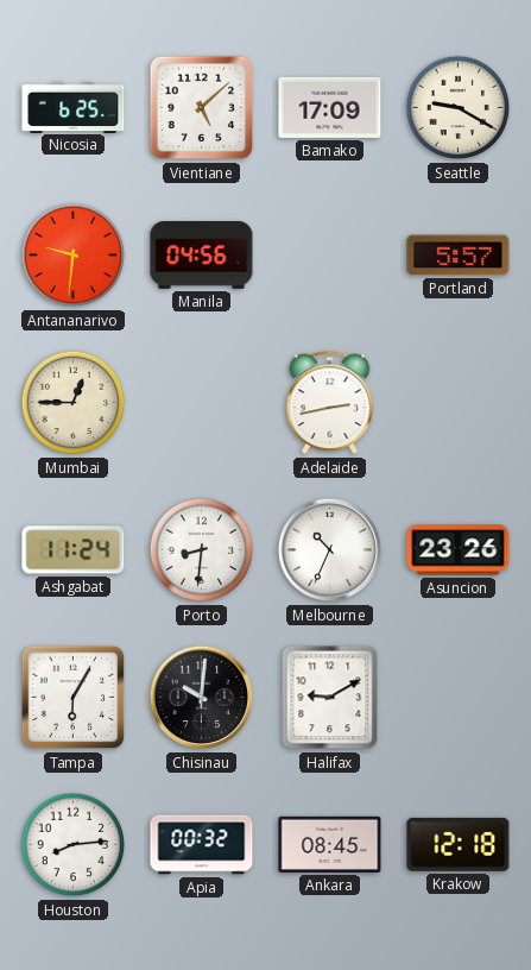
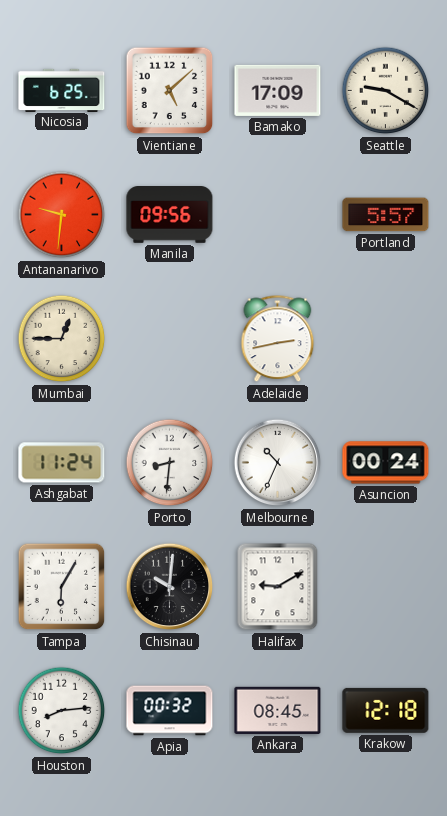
Manila: 04:56 -> 09:56
Asuncion: 23:26 -> 00:24
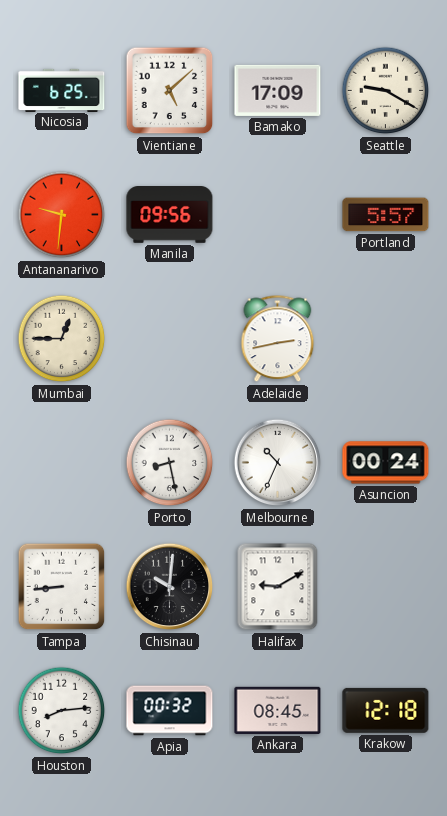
Ashgabat: 11:24 -> none
Porto: 8:31 -> 8:28
Tampa: 6:05 -> 8:44
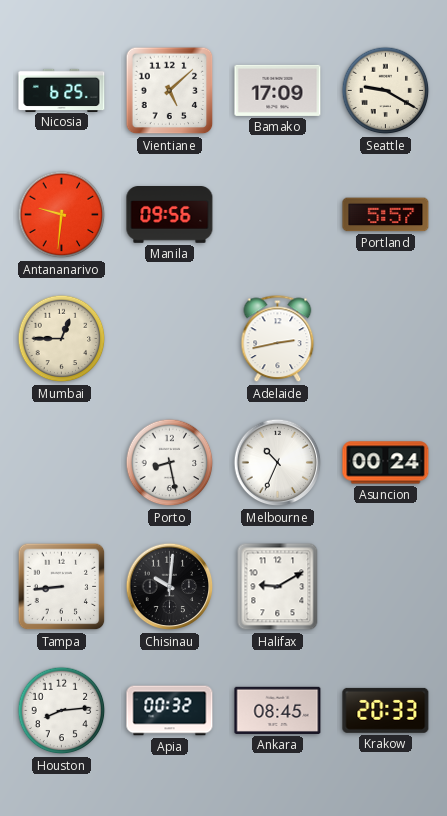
Krakow: 12:18 -> 20:33
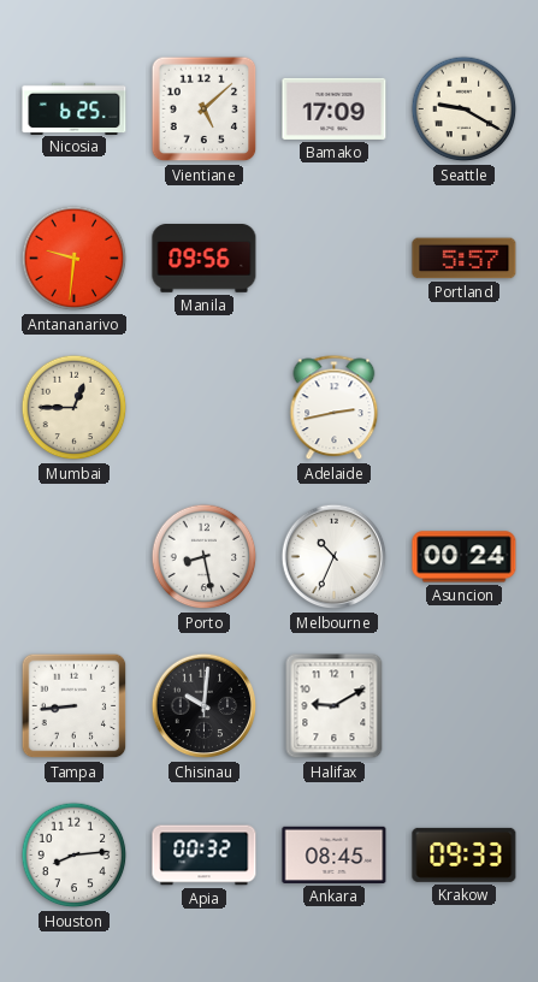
Krakow: 20:33 -> 09:33
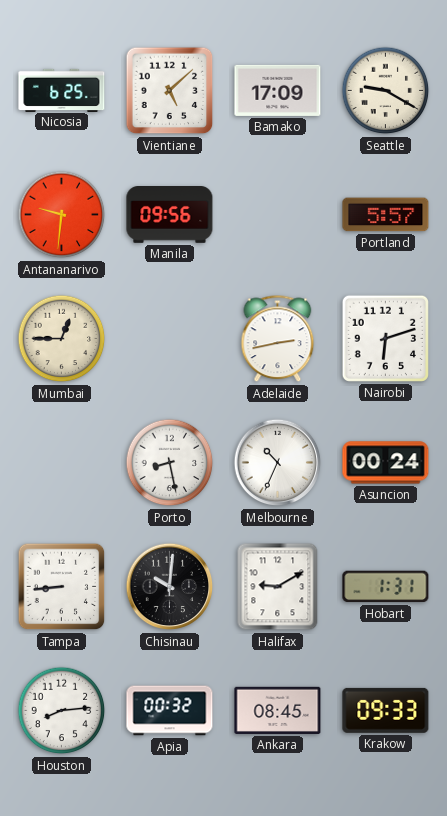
Nairobi: none -> 6:12
Hobart: none -> 1:31
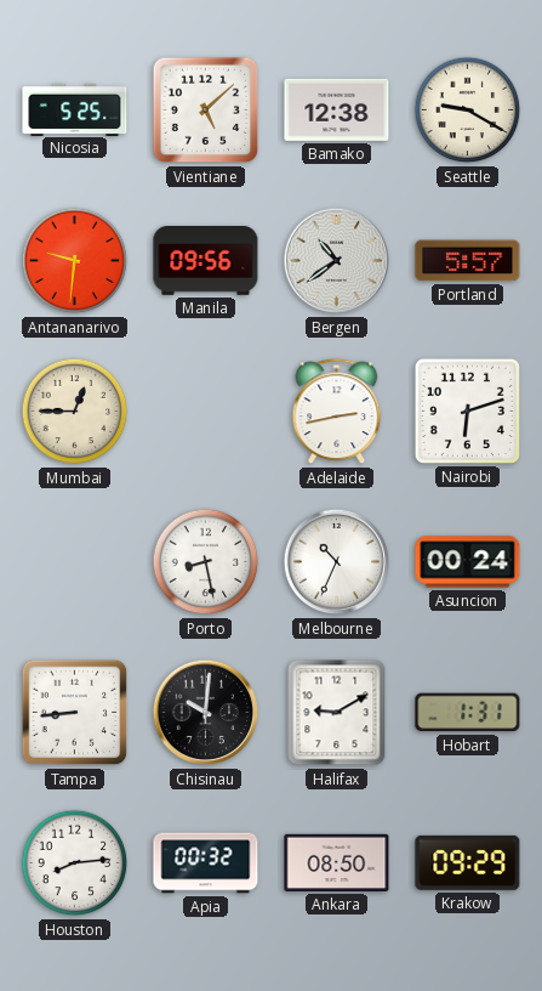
Nicosia: 6:25 -> 5:25
Bamako: 17:09 -> 12:38
Bergen: none -> 10:39
Ankara: 08:45 -> 08:50
Krakow: 09:33 -> 09:29
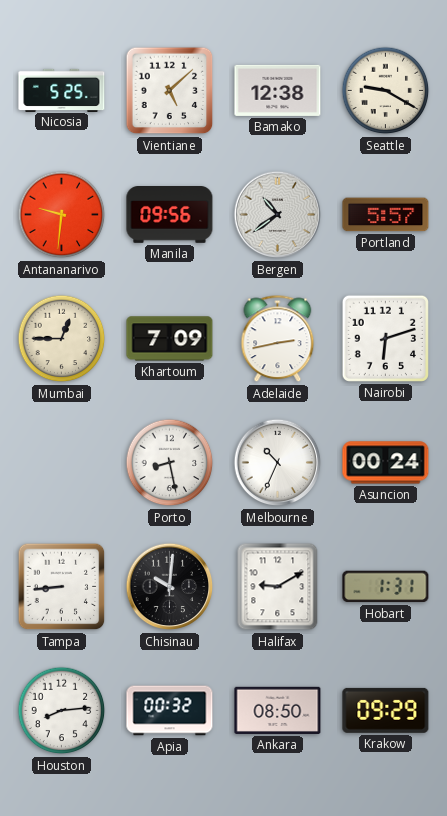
Khartoum: none -> 7:09
